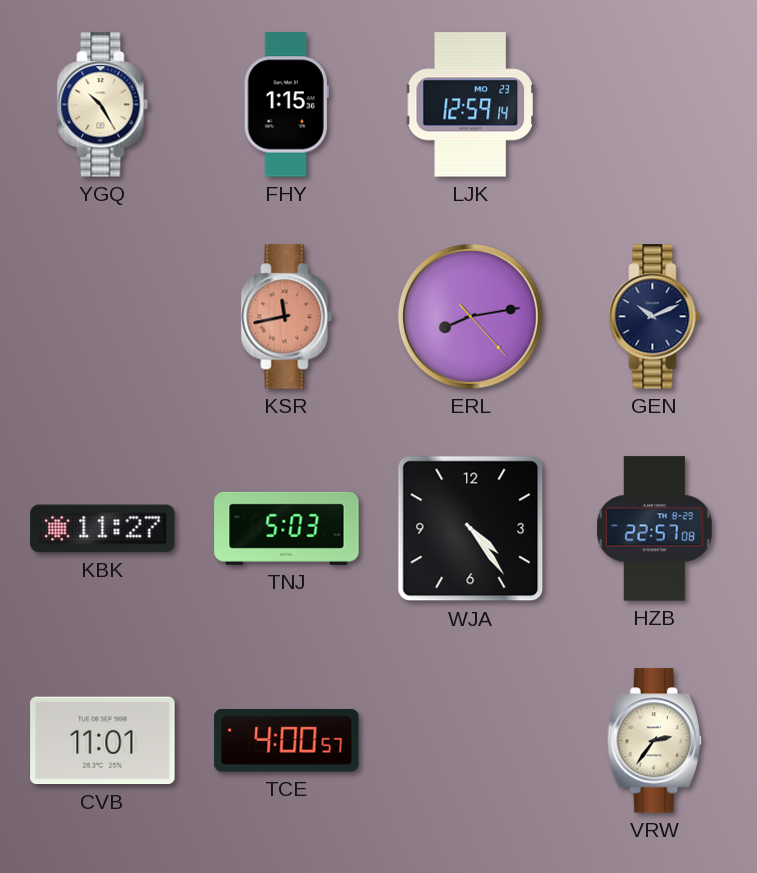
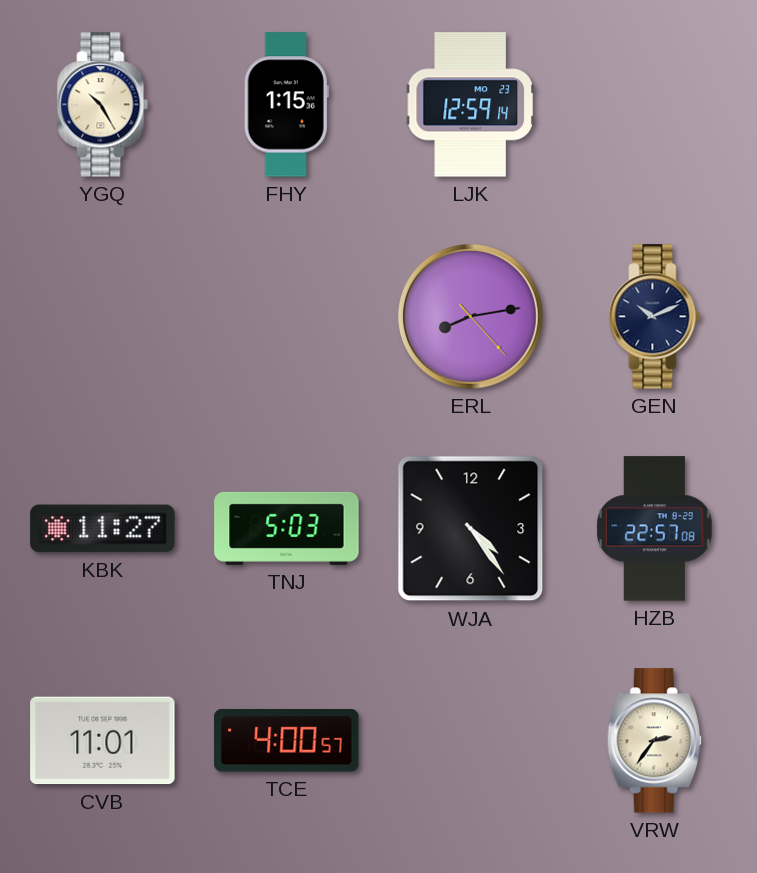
KSR: 11:43 -> none
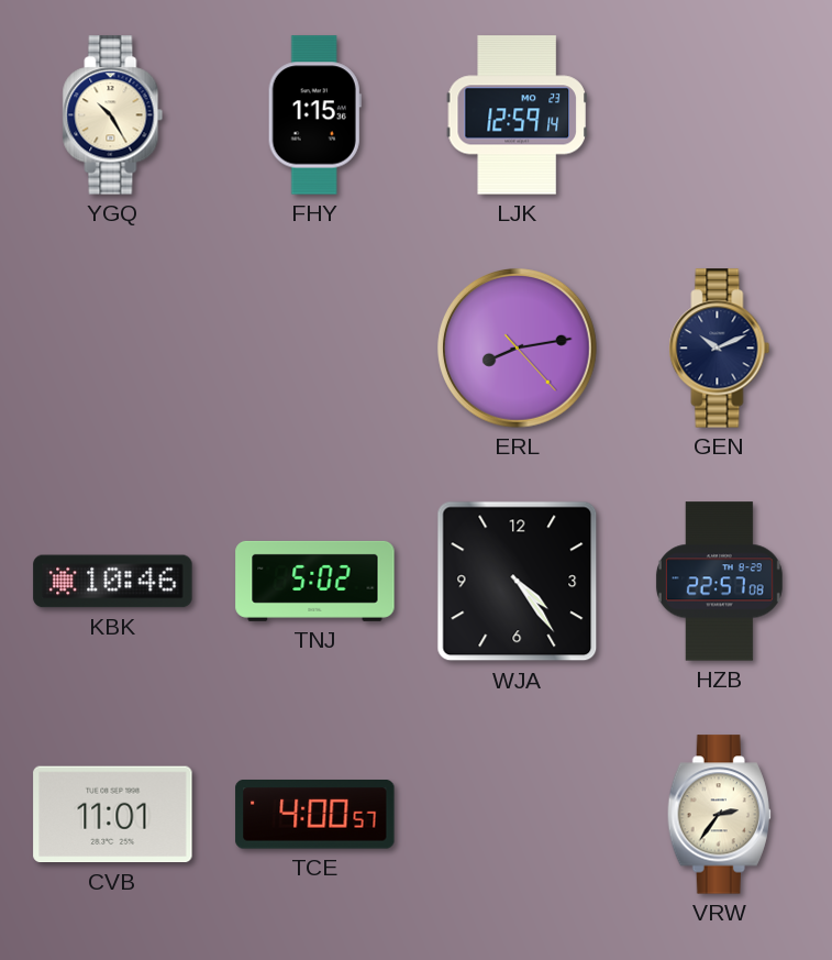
KBK: 11:27 -> 10:46
TNJ: 5:03 -> 5:02
